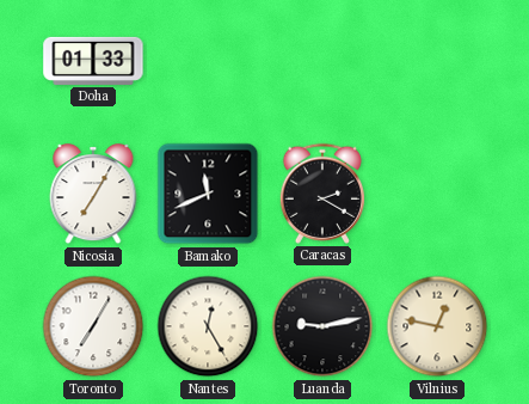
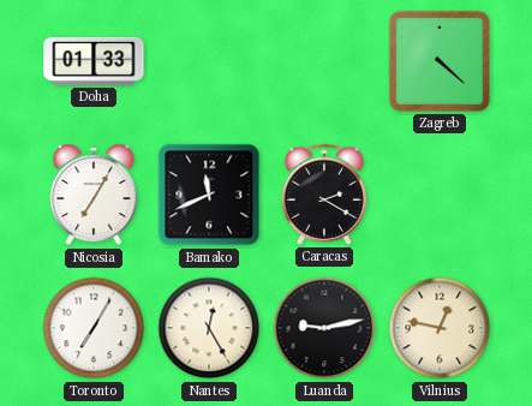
Zagreb: none -> 4:22
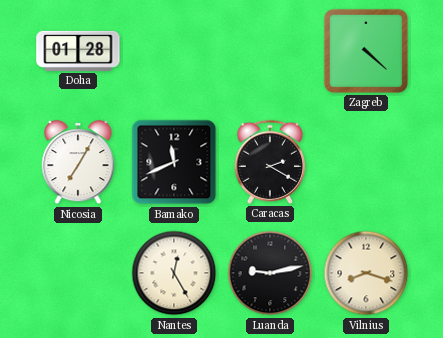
Doha: 01:33 -> 01:28
Toronto: 7:05 -> none
Vilnius: 12:47 -> 8:18
